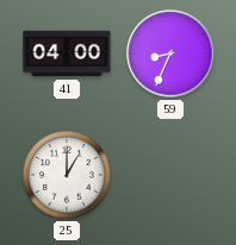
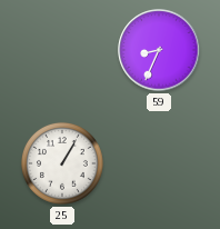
41: 04:00 -> none
25: 1:00 -> 1:05
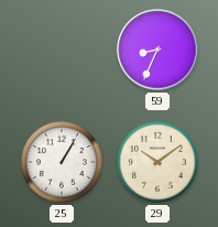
29: none -> 10:09
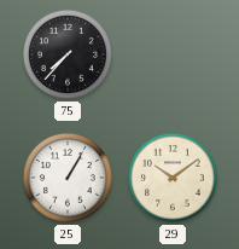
75: none -> 7:37
59: 8:34 -> none
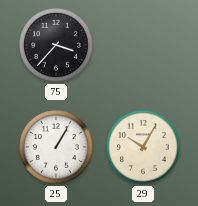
75: 7:37 -> 3:37
29: 10:09 -> 10:05
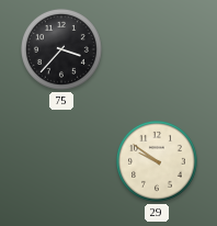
25: 1:05 -> none
29: 10:05 -> 9:51
